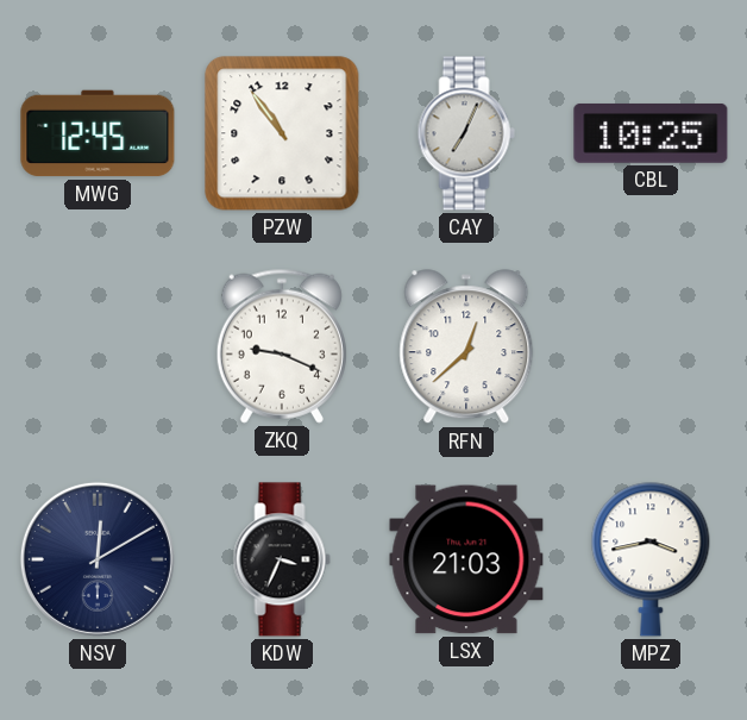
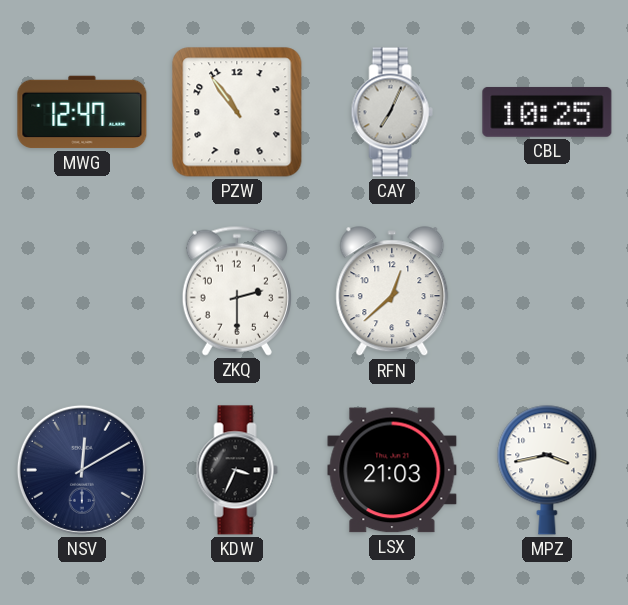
MWG: 12:45 -> 12:47
ZKQ: 9:19 -> 2:30
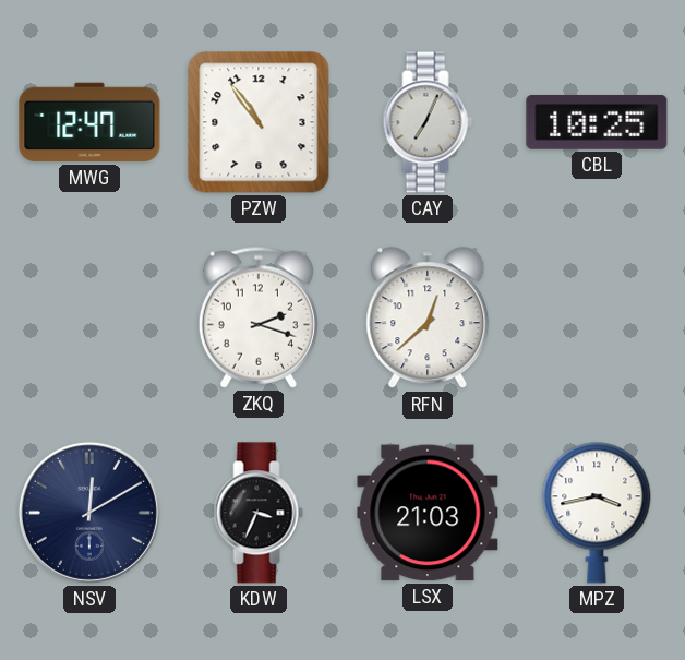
ZKQ: 2:30 -> 2:18
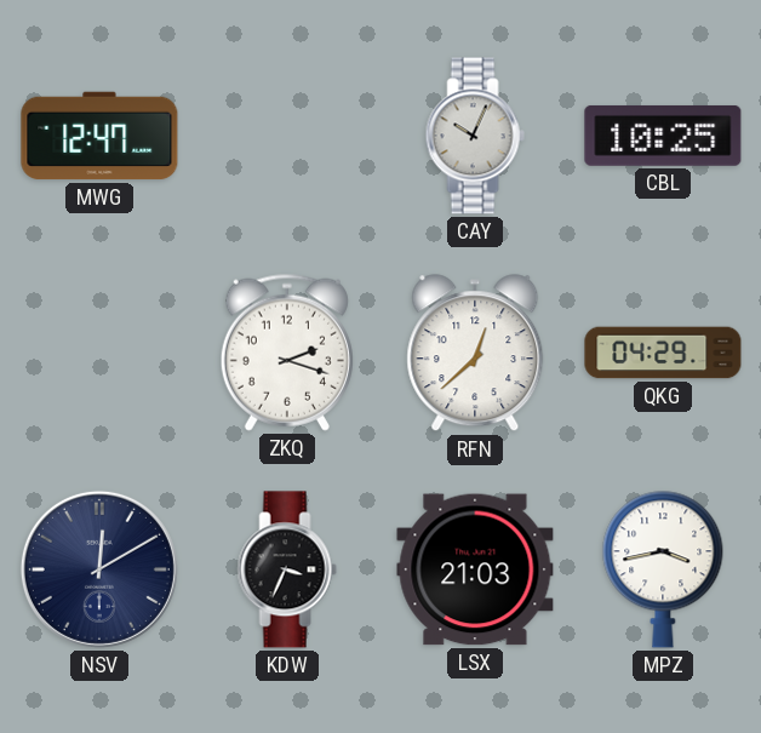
PZW: 10:54 -> none
CAY: 7:04 -> 10:04
QKG: none -> 04:29
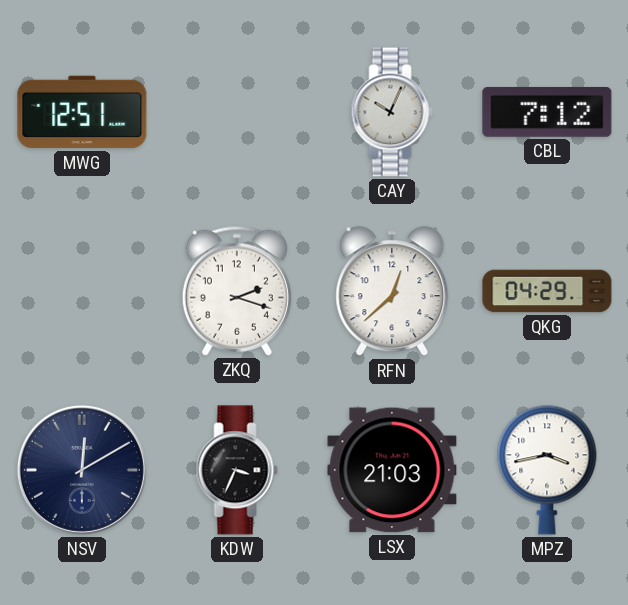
MWG: 12:47 -> 12:51
CBL: 10:25 -> 7:12
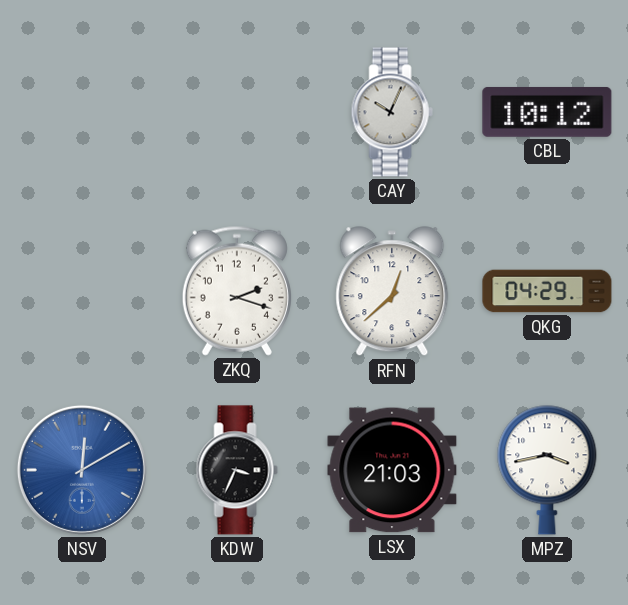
MWG: 12:51 -> none
CBL: 7:12 -> 10:12
NSV dial: navy -> blue
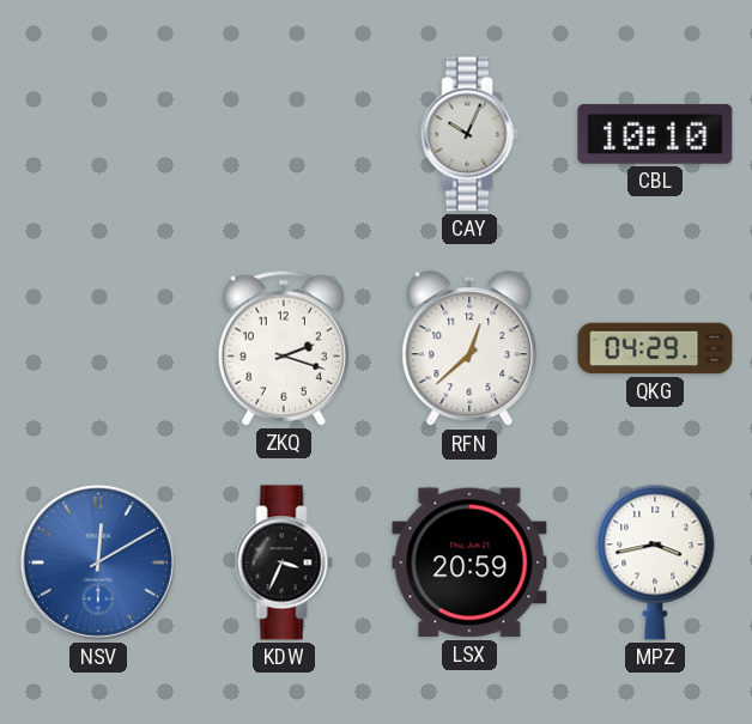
CBL: 10:12 -> 10:10
LSX: 21:03 -> 20:59
